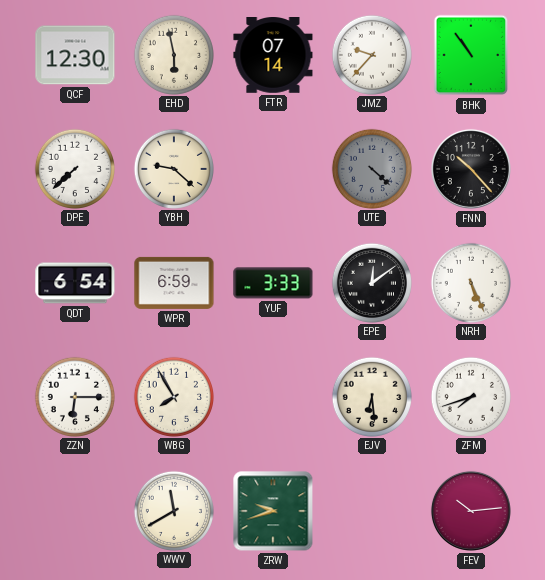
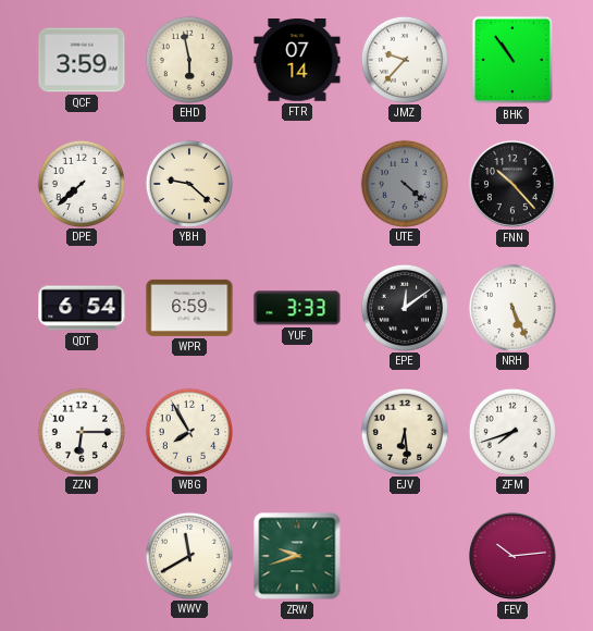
QCF: 12:30 -> 3:59
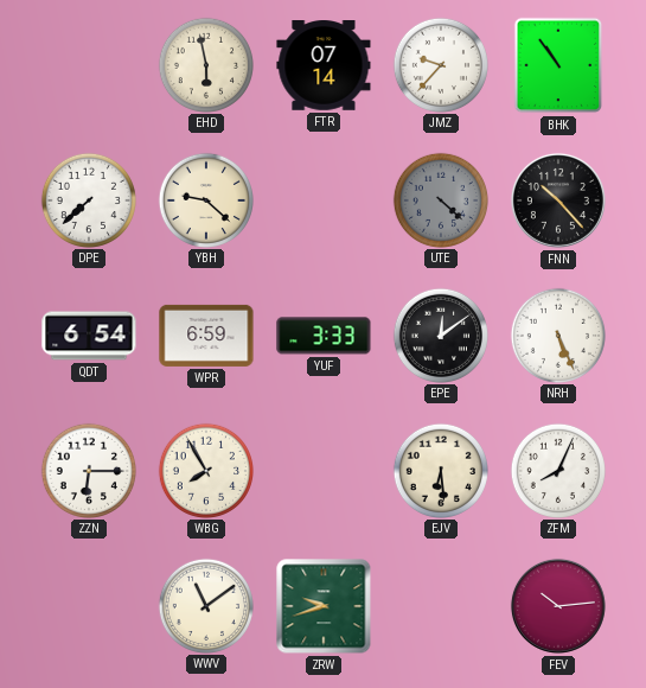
QCF: 3:59 -> none
ZFM: 7:42 -> 8:04
WWV: 11:40 -> 11:09
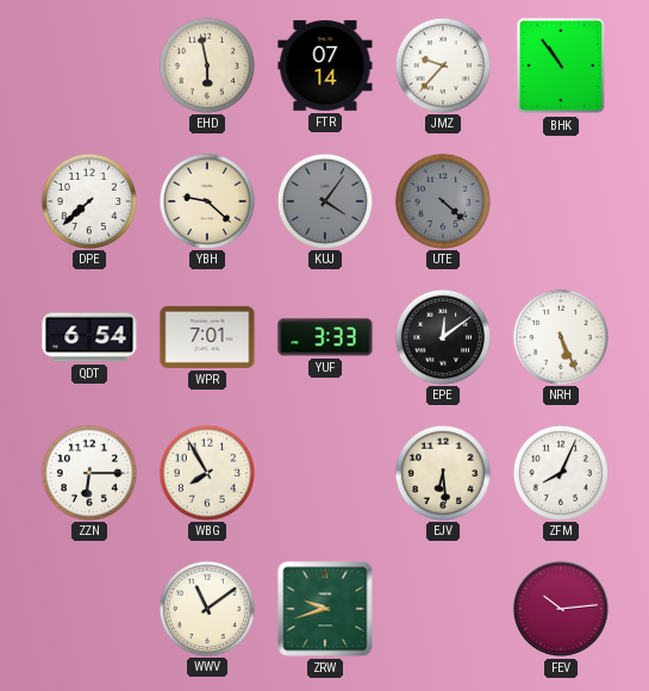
KUJ: none -> 4:06
FNN: 10:23 -> none
WPR: 6:59 -> 7:01
